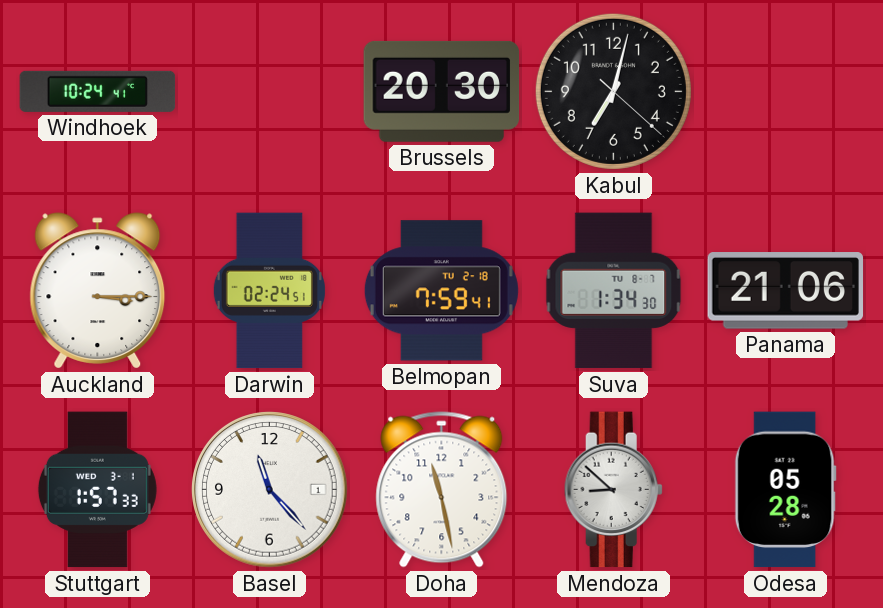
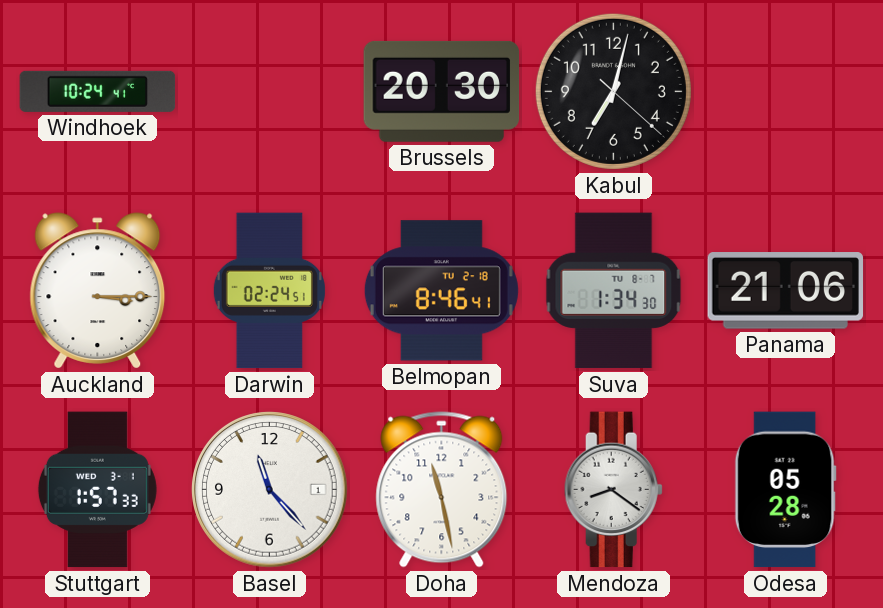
Belmopan: 7:59 -> 8:46
Mendoza: 8:52 -> 8:21
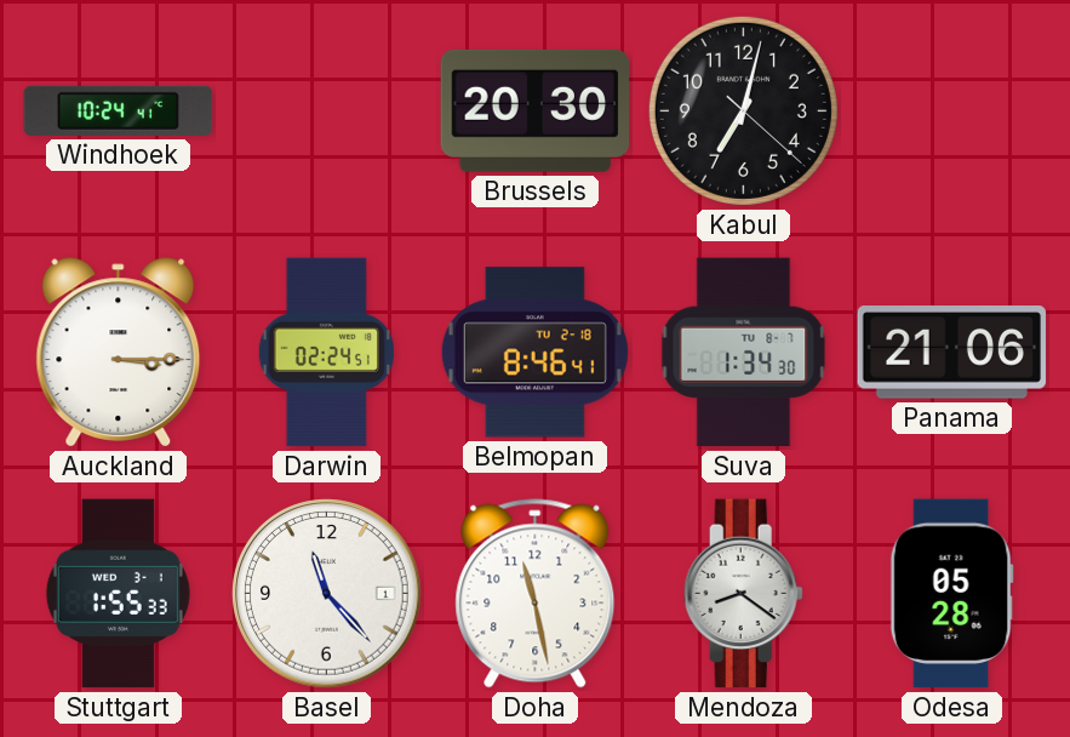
Stuttgart: 1:57 -> 1:55
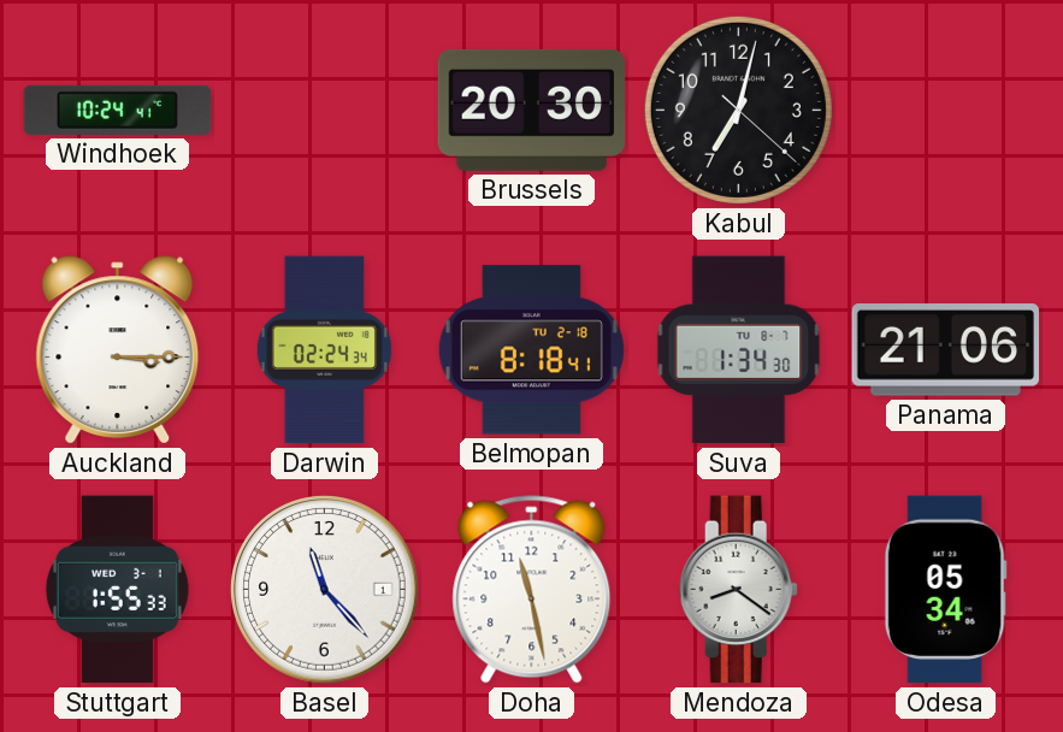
Darwin: 02:24:51 -> 02:24:34
Belmopan: 8:46 -> 8:18
Odesa: 05:28 -> 05:34
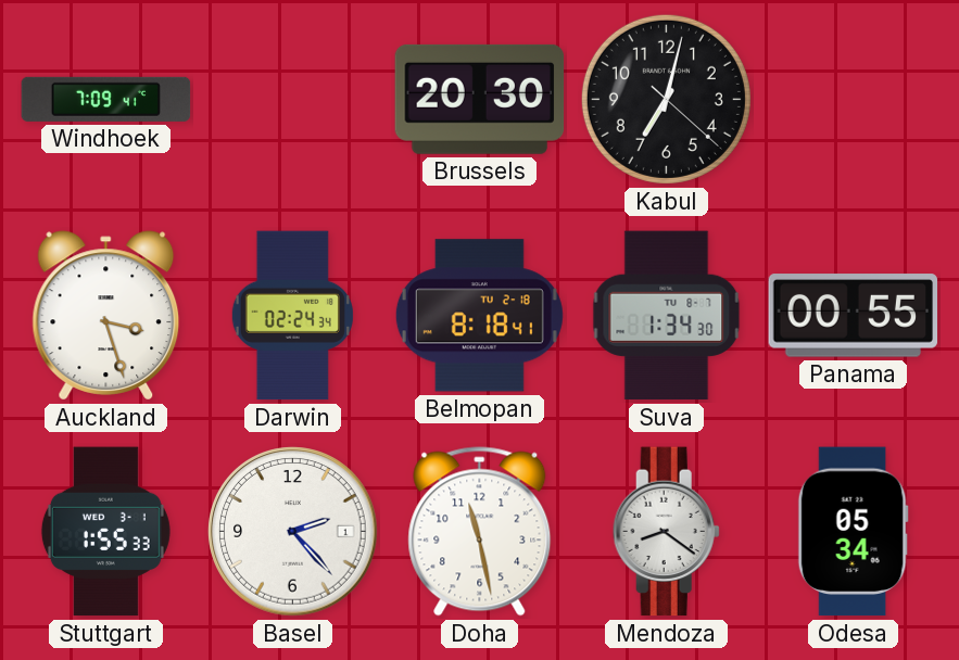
Windhoek: 10:24 -> 7:09
Auckland: 3:15 -> 3:27
Panama: 21:06 -> 00:55
Basel: 11:23 -> 2:23
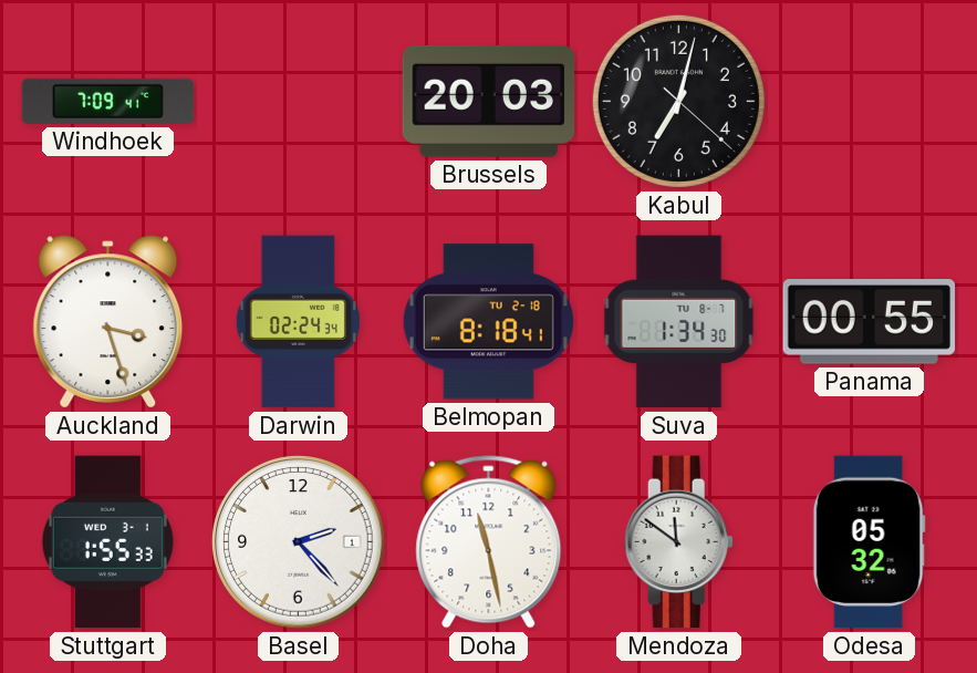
Brussels: 20:30 -> 20:03
Mendoza: 8:21 -> 11:51
Odesa: 05:34 -> 05:32
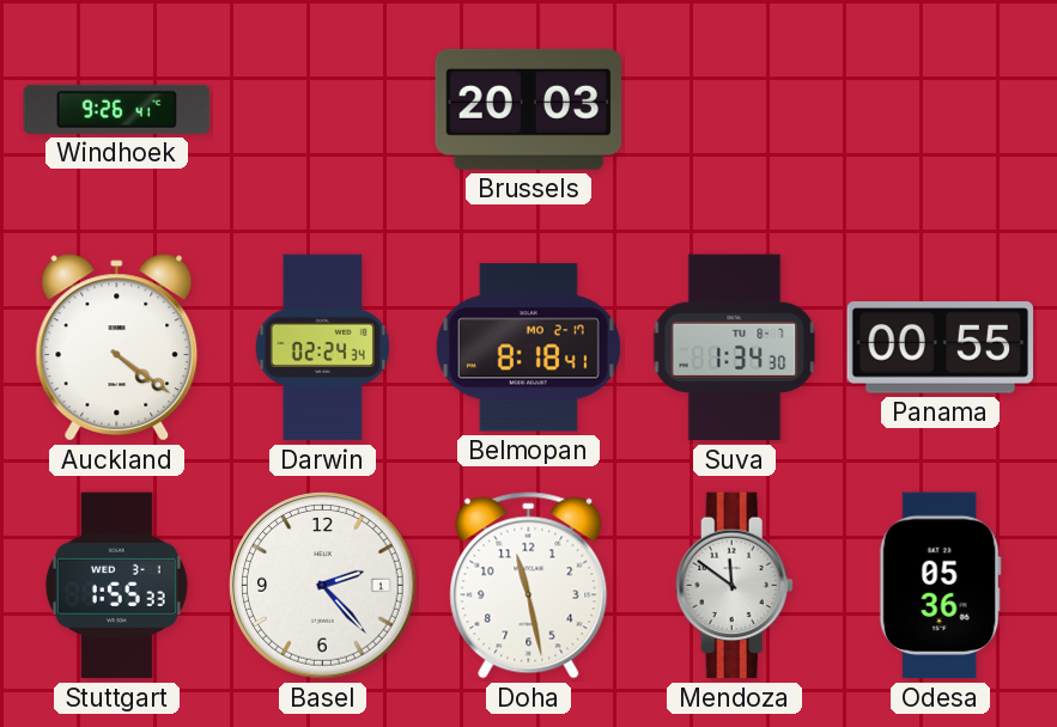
Windhoek: 7:09 -> 9:26
Kabul: 7:02 -> none
Auckland: 3:27 -> 4:21
Belmopan date: TU 2-18 -> MO 2-17
Odesa: 05:32 -> 05:36
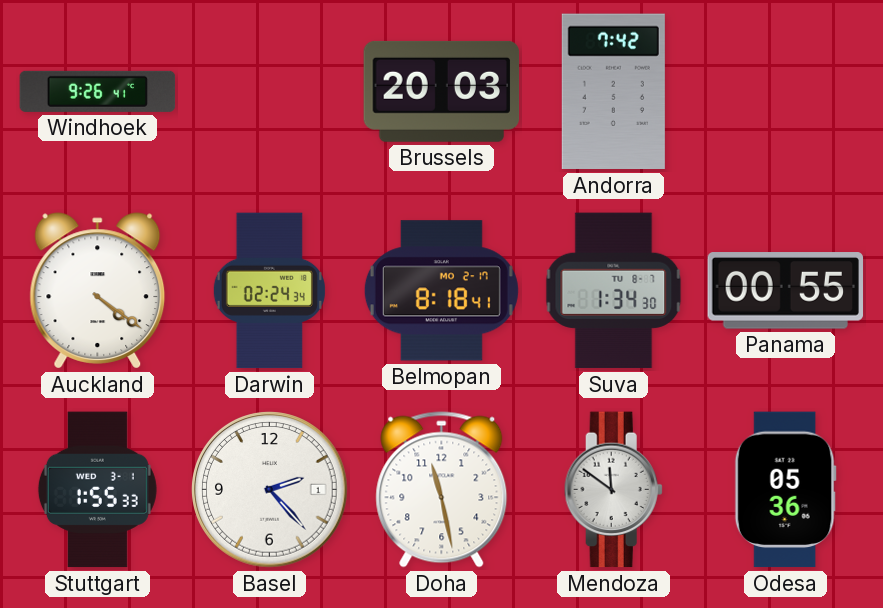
Andorra: none -> 7:42
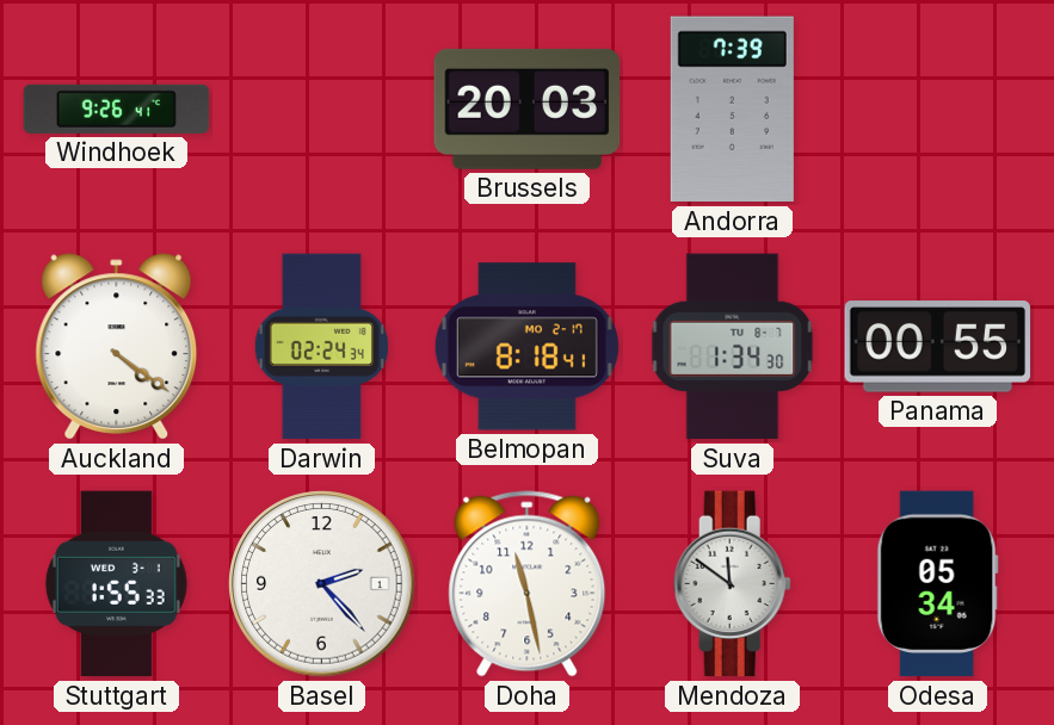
Andorra: 7:42 -> 7:39
Odesa: 05:36 -> 05:34
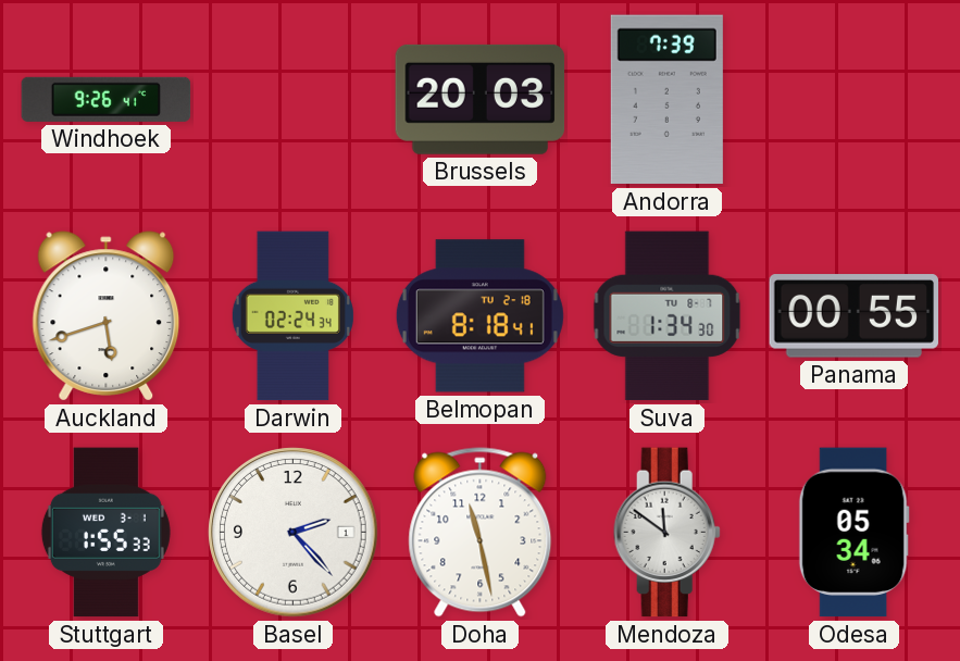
Auckland: 4:21 -> 5:42
Belmopan date: MO 2-17 -> TU 2-18
